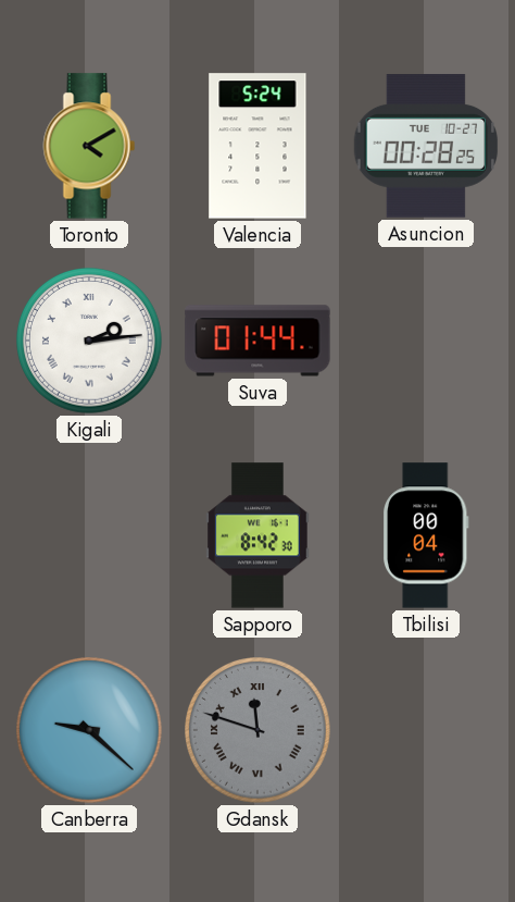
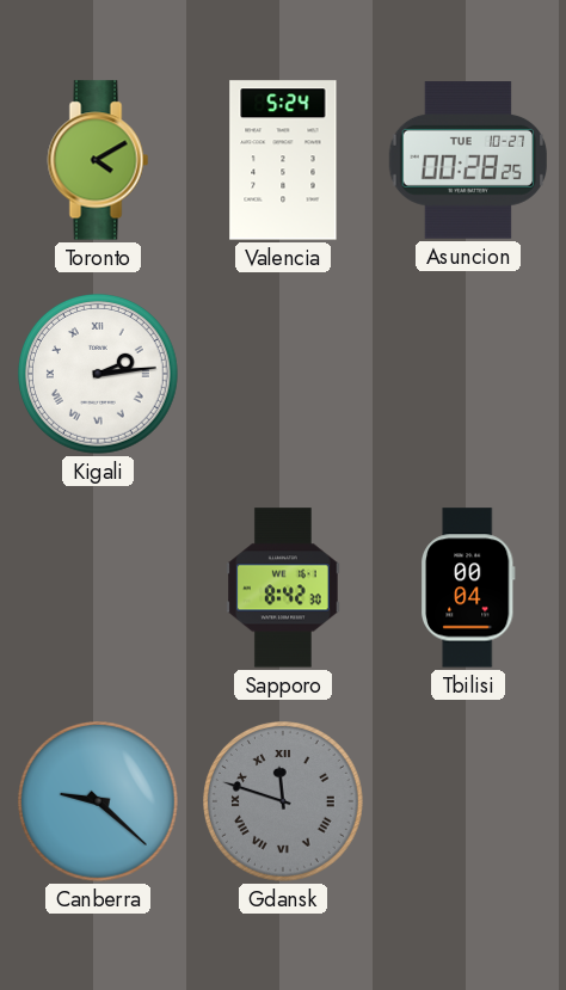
Suva: 01:44 -> none
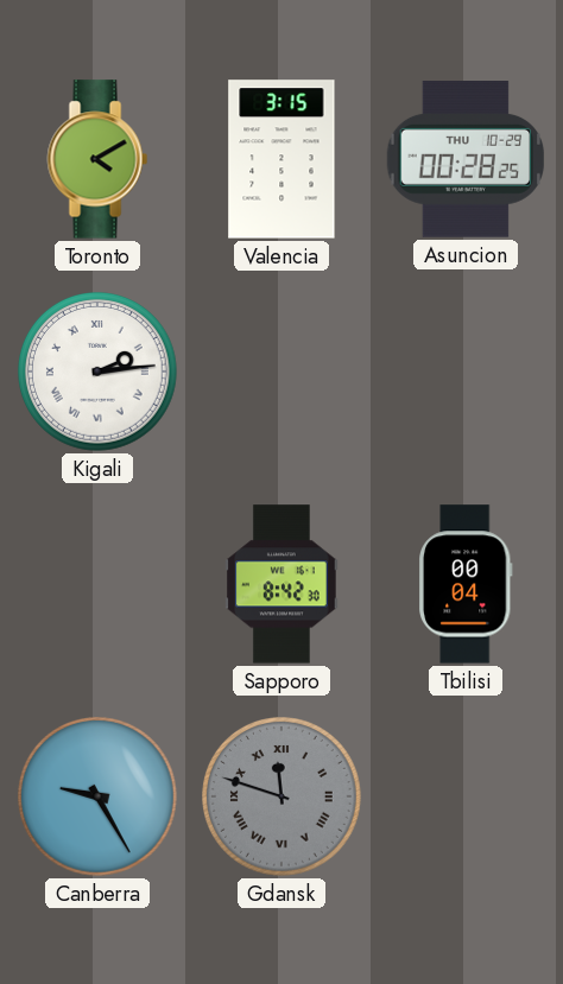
Valencia: 5:24 -> 3:15
Asuncion date: TUE 10-27 -> THU 10-29
Canberra: 9:22 -> 9:25
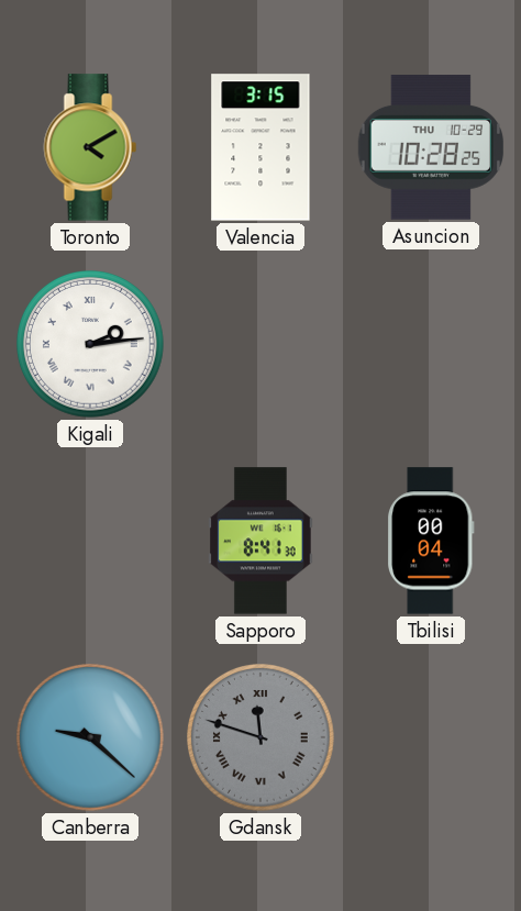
Asuncion: 00:28 -> 10:28
Sapporo: 8:42 -> 8:41
Canberra: 9:25 -> 9:22
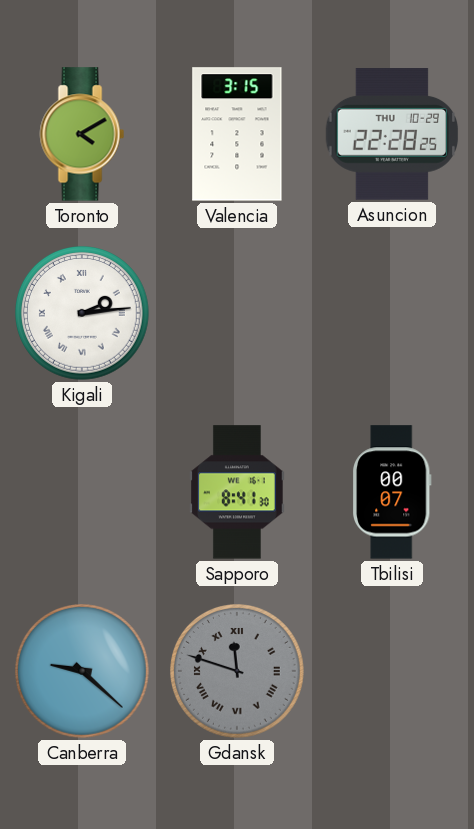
Asuncion: 10:28 -> 22:28
Tbilisi: 00:04 -> 00:07
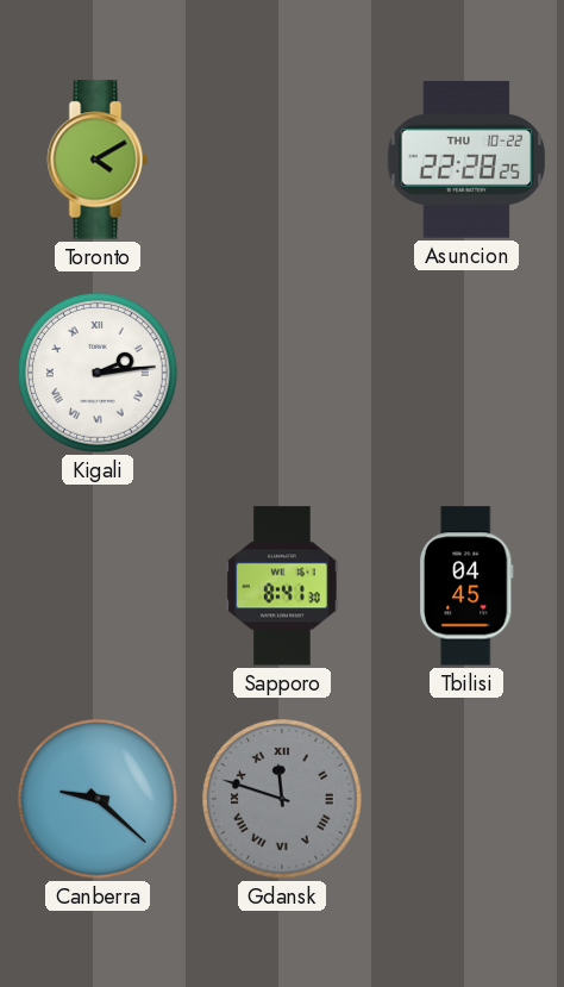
Valencia: 3:15 -> none
Asuncion date: THU 10-29 -> THU 10-22
Tbilisi: 00:07 -> 04:45
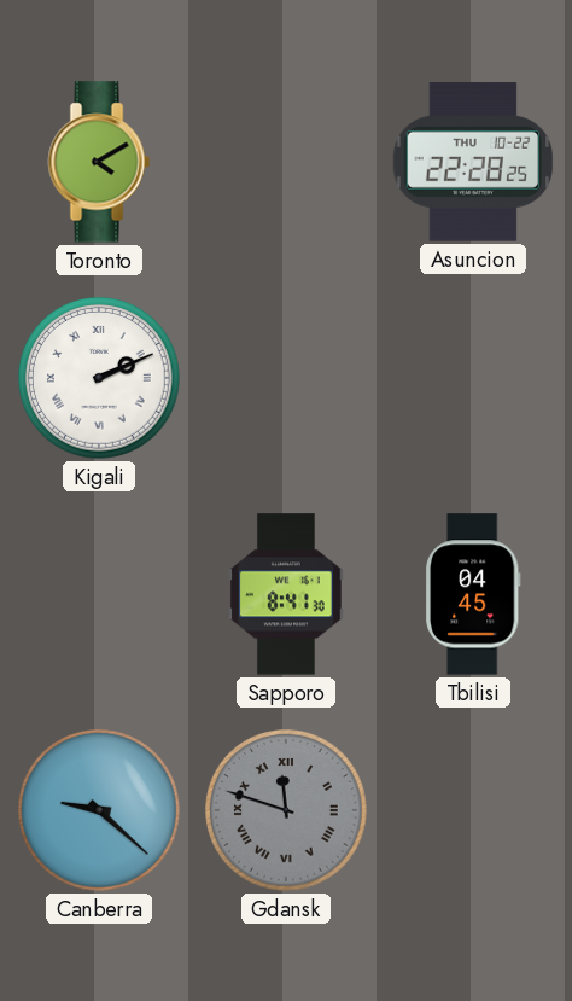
Kigali: 2:14 -> 2:11
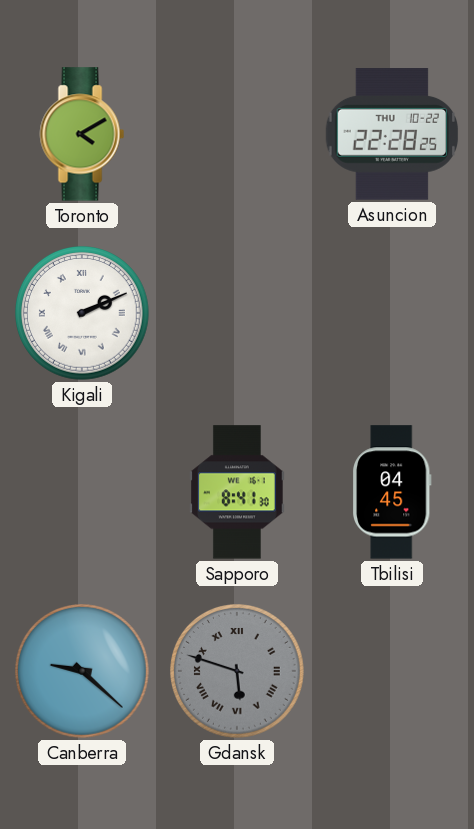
Gdansk: 11:48 -> 5:48
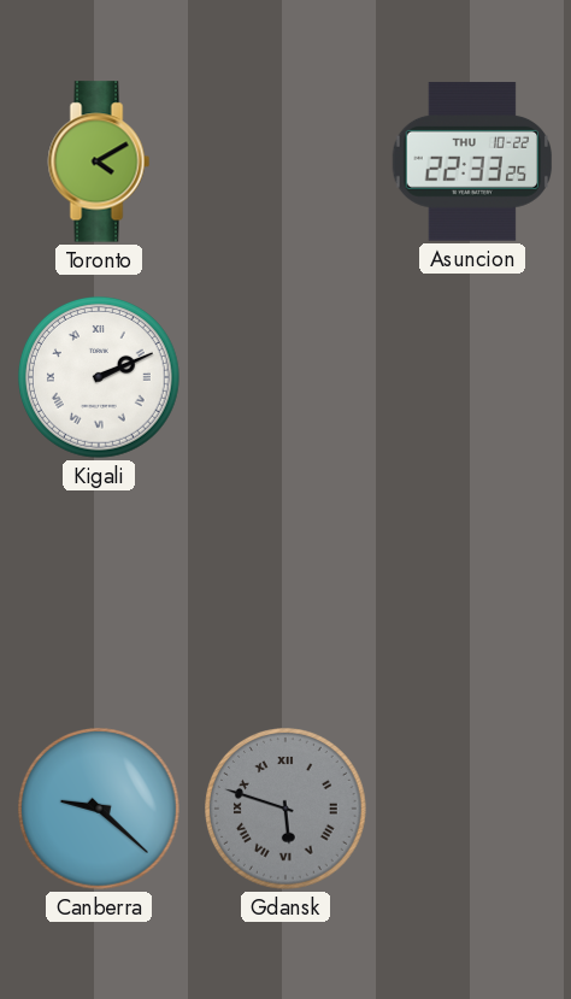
Asuncion: 22:28 -> 22:33
Sapporo: 8:41 -> none
Tbilisi: 04:45 -> none
